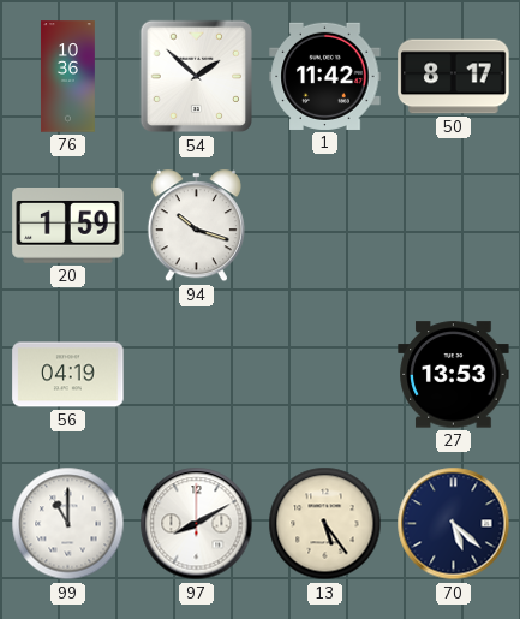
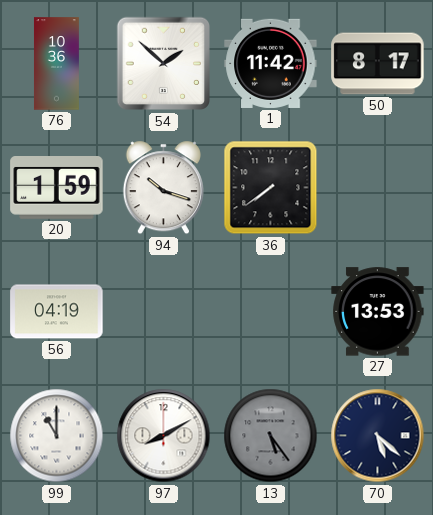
36: none -> 7:39
13 dial: cream -> grey
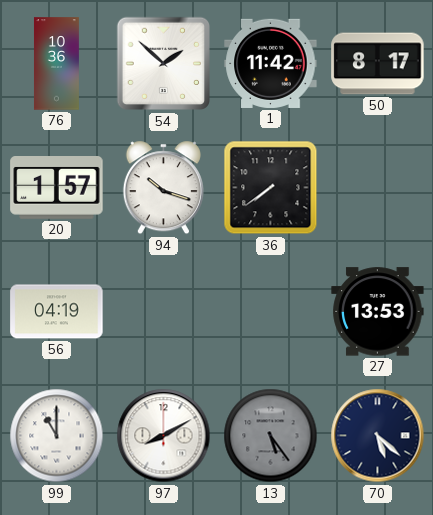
20: 1:59 -> 1:57
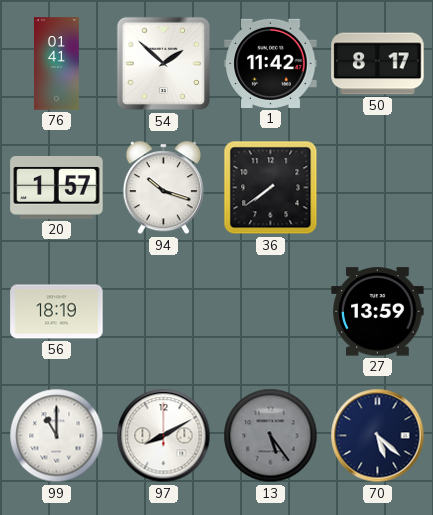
76: 10:36 -> 01:41
56: 04:19 -> 18:19
27: 13:53 -> 13:59
